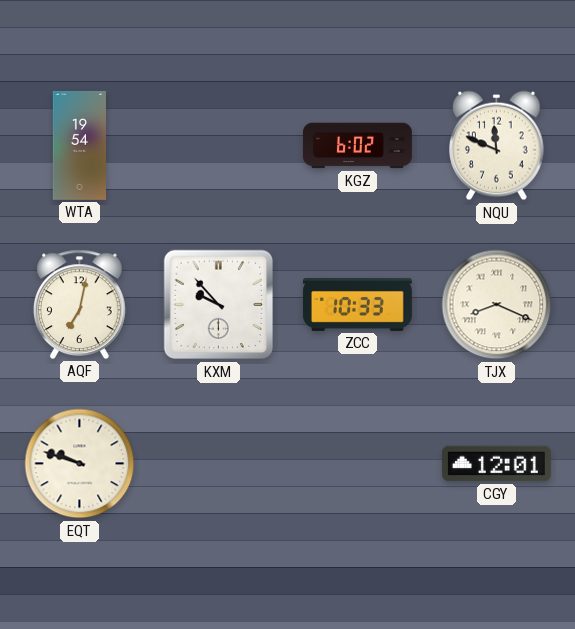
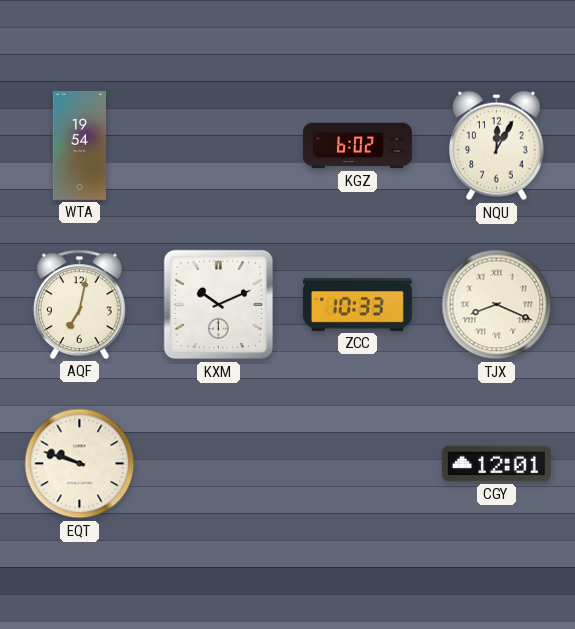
NQU: 11:49 -> 12:05
KXM: 9:53 -> 10:11
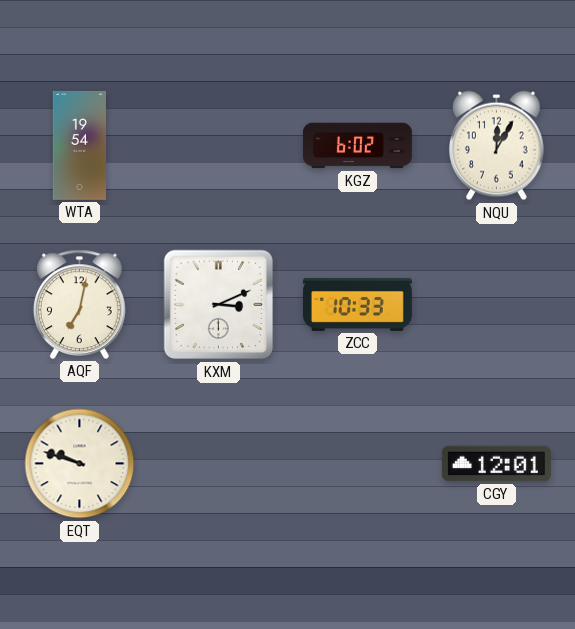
KXM: 10:11 -> 3:11
TJX: 8:19 -> none
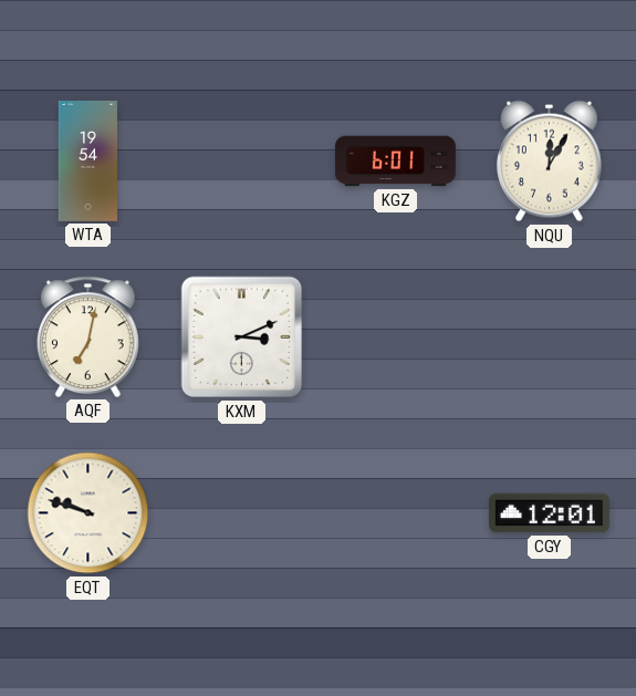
KGZ: 6:02 -> 6:01
ZCC: 10:33 -> none
